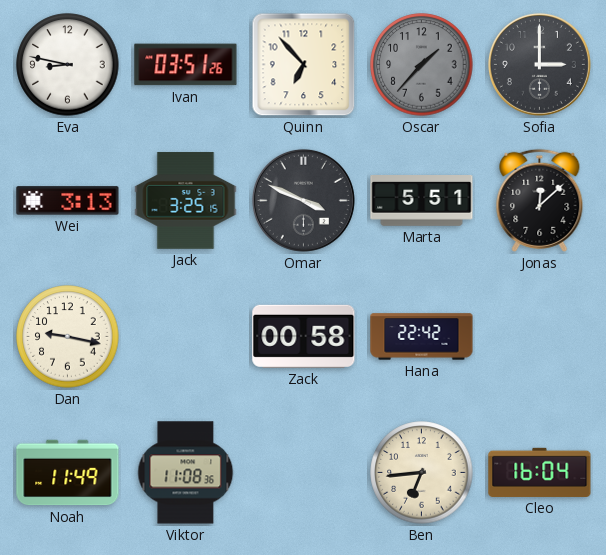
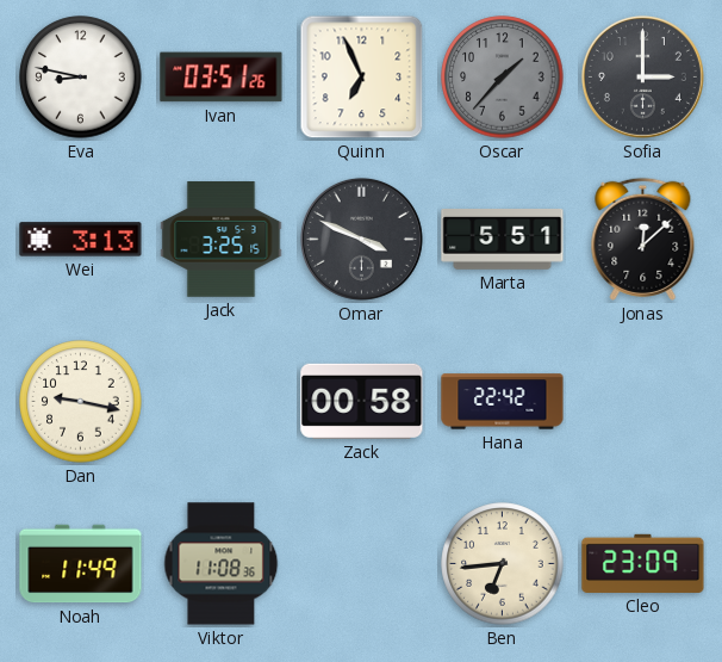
Quinn: 6:53 -> 6:56
Cleo: 16:04 -> 23:09
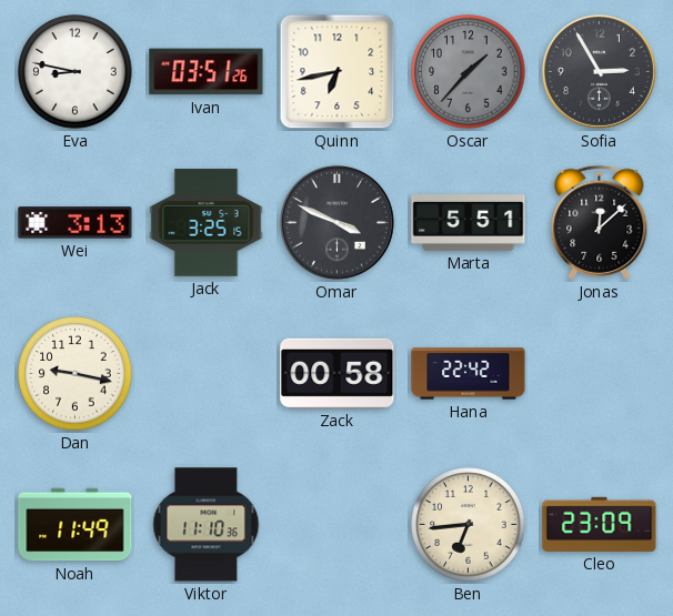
Quinn: 6:56 -> 6:43
Sofia: 3:00 -> 2:55
Viktor: 11:08 -> 11:10
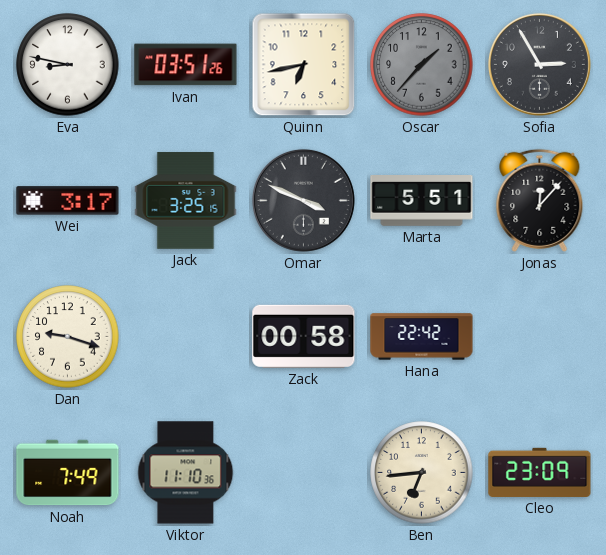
Wei: 3:13 -> 3:17
Jonas: 12:08 -> 12:07
Dan: 9:17 -> 9:18
Noah: 11:49 -> 7:49
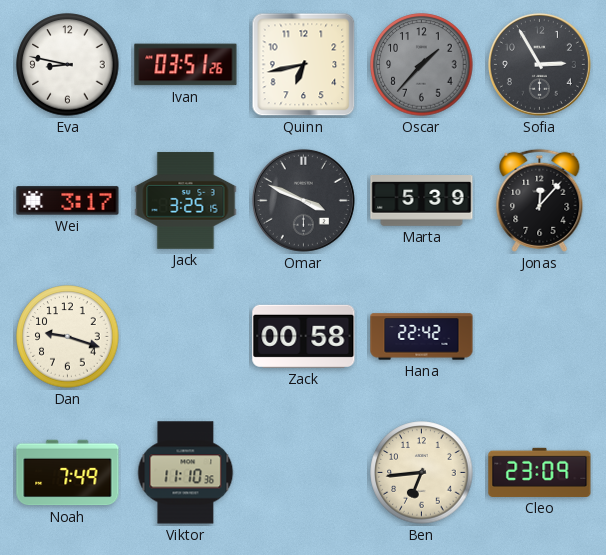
Marta: 5:51 -> 5:39
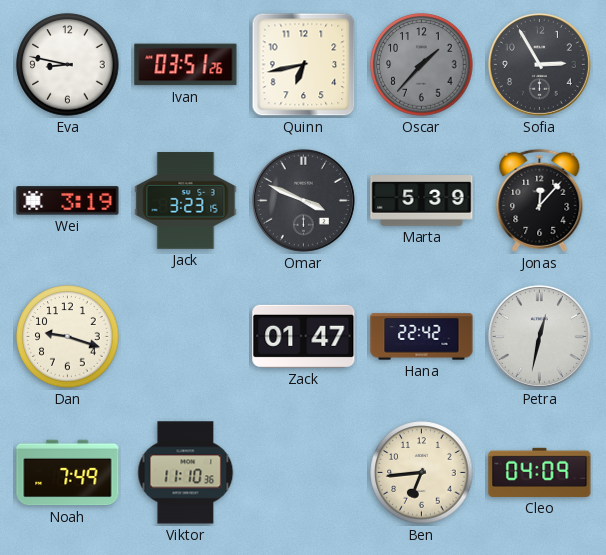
Wei: 3:17 -> 3:19
Jack: 3:25 -> 3:23
Zack: 00:58 -> 01:47
Petra: none -> 12:32
Cleo: 23:09 -> 04:09
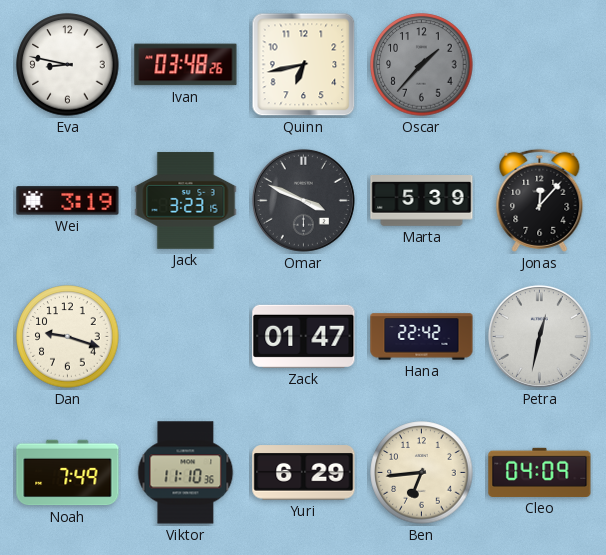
Ivan: 03:51 -> 03:48
Sofia: 2:55 -> none
Yuri: none -> 6:29
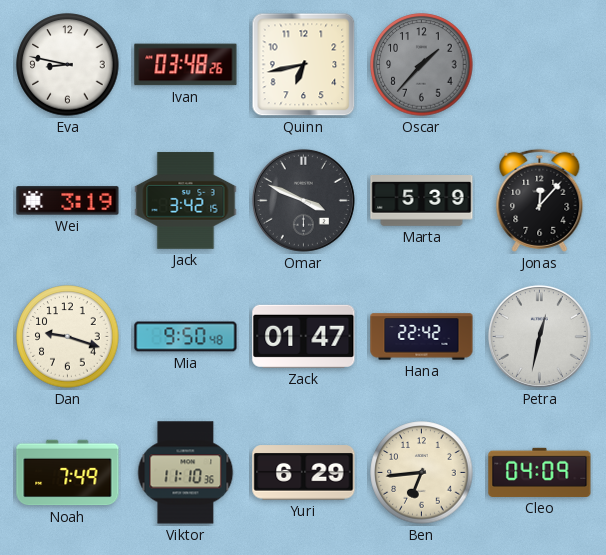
Jack: 3:23 -> 3:42
Mia: none -> 9:50
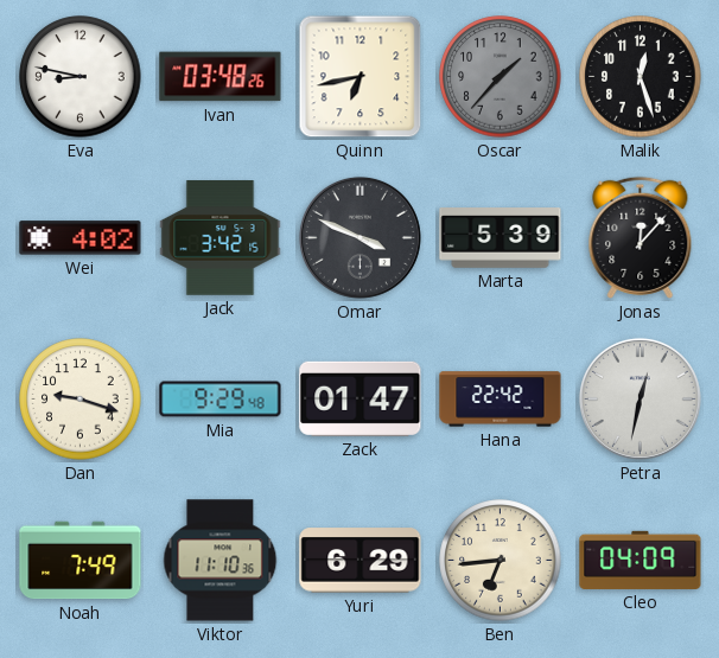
Malik: none -> 12:27
Wei: 3:19 -> 4:02
Mia: 9:50 -> 9:29
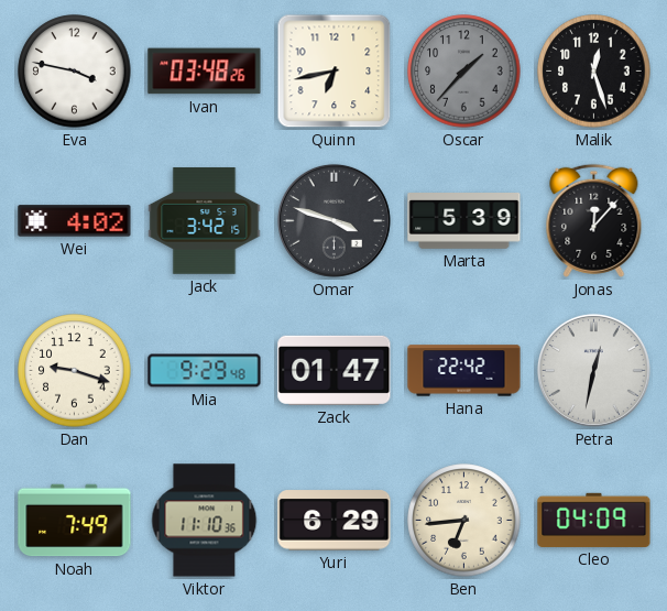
Eva: 8:47 -> 3:47
Omar: 3:49 -> 3:48
